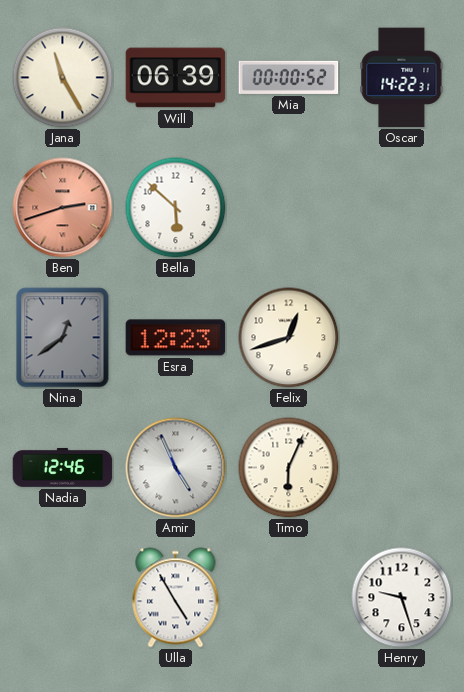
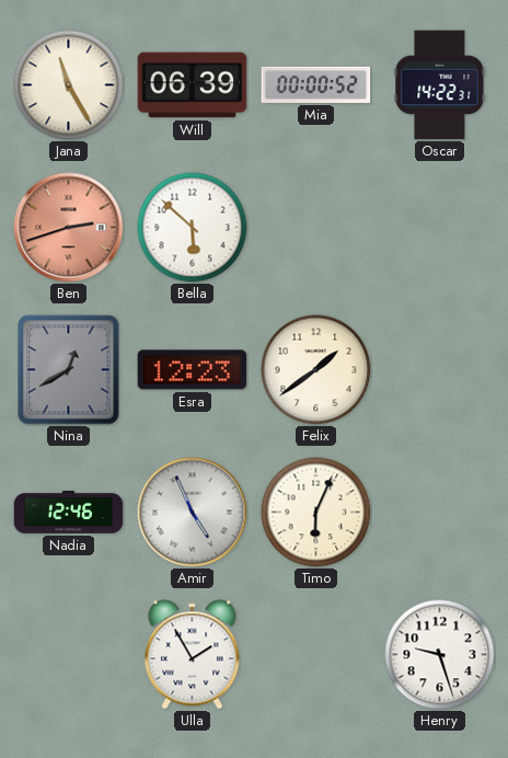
Nina: 12:39 -> 12:40
Felix: 12:42 -> 1:39
Ulla: 4:55 -> 1:55
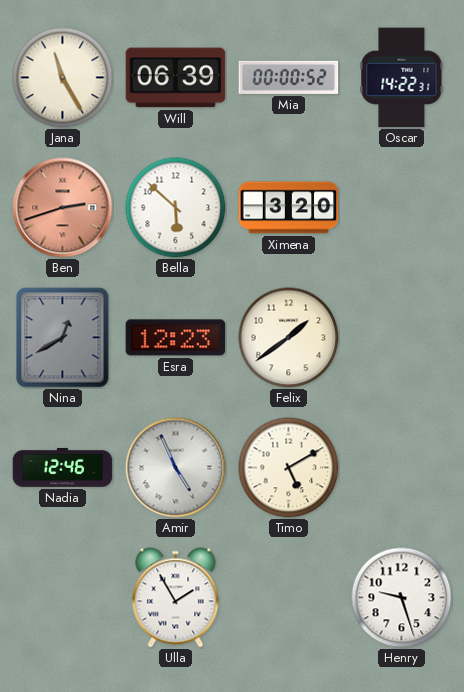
Ximena: none -> 3:20
Timo: 6:04 -> 5:10
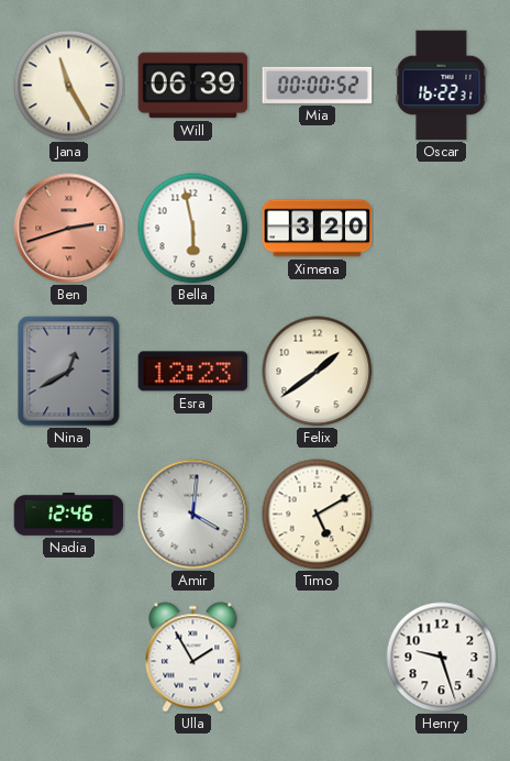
Oscar: 14:22 -> 16:22
Bella: 5:52 -> 5:58
Amir: 4:56 -> 4:01
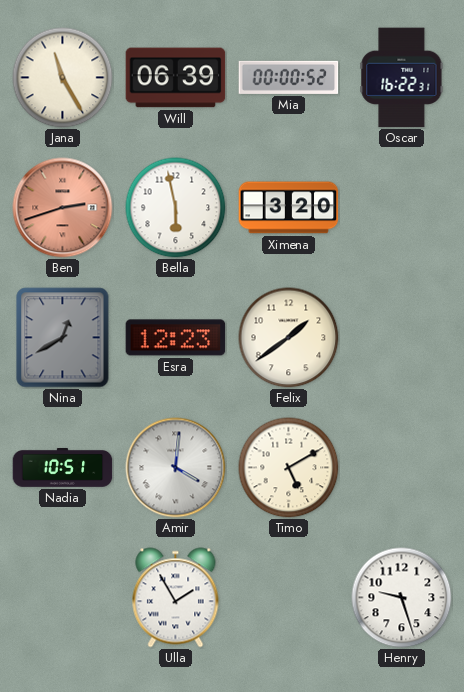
Nadia: 12:46 -> 10:51
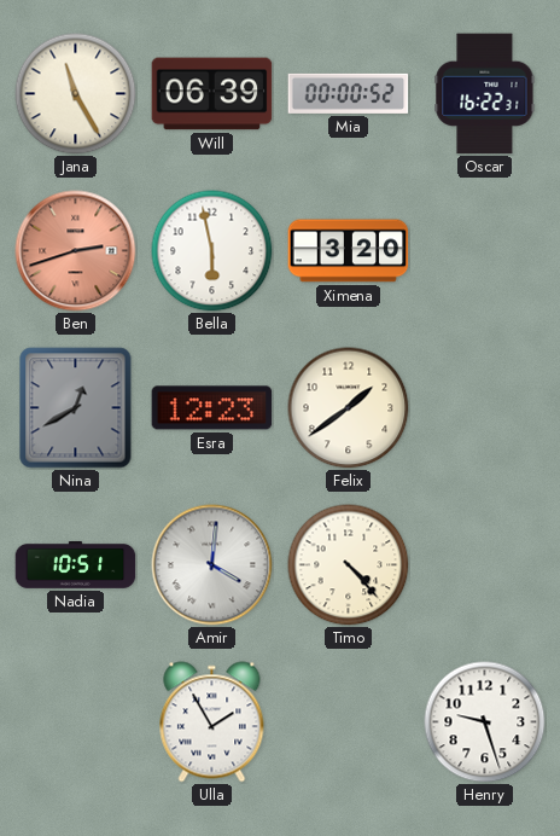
Timo: 5:10 -> 4:23
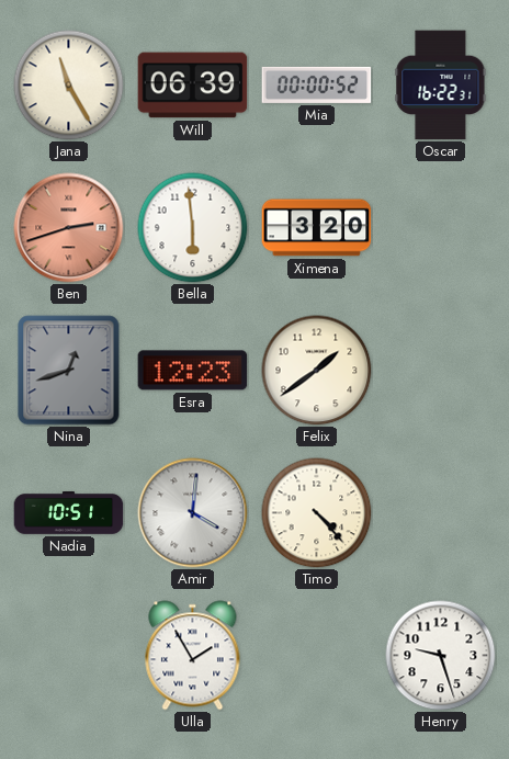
Bella: 5:58 -> 5:59
Nina: 12:40 -> 12:42
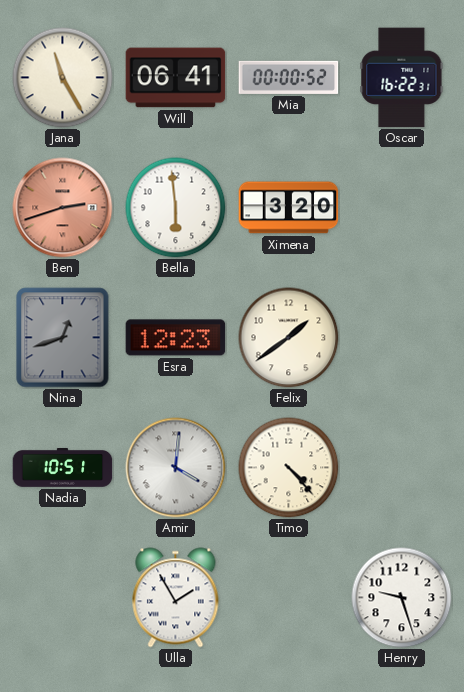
Will: 06:39 -> 06:41
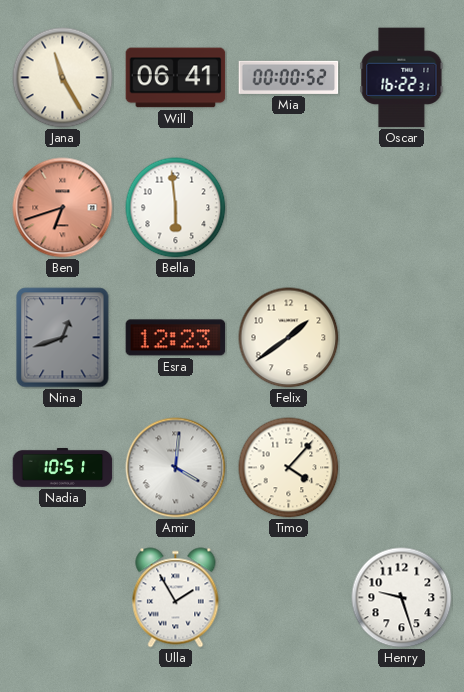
Ben: 2:42 -> 6:42
Ximena: 3:20 -> none
Timo: 4:23 -> 4:07
